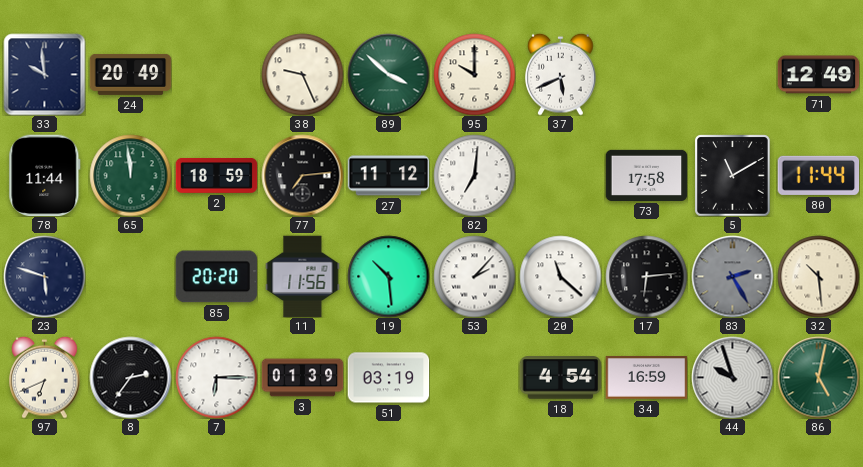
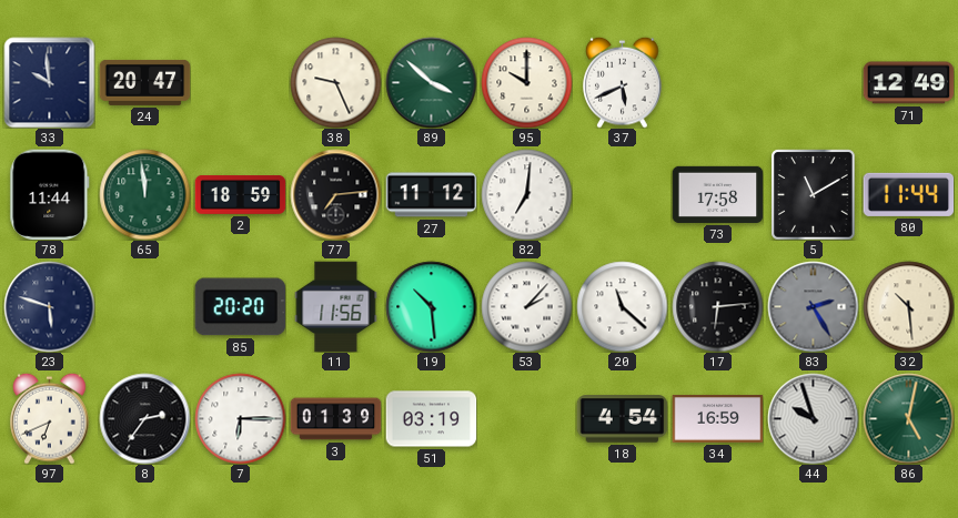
24: 20:49 -> 20:47
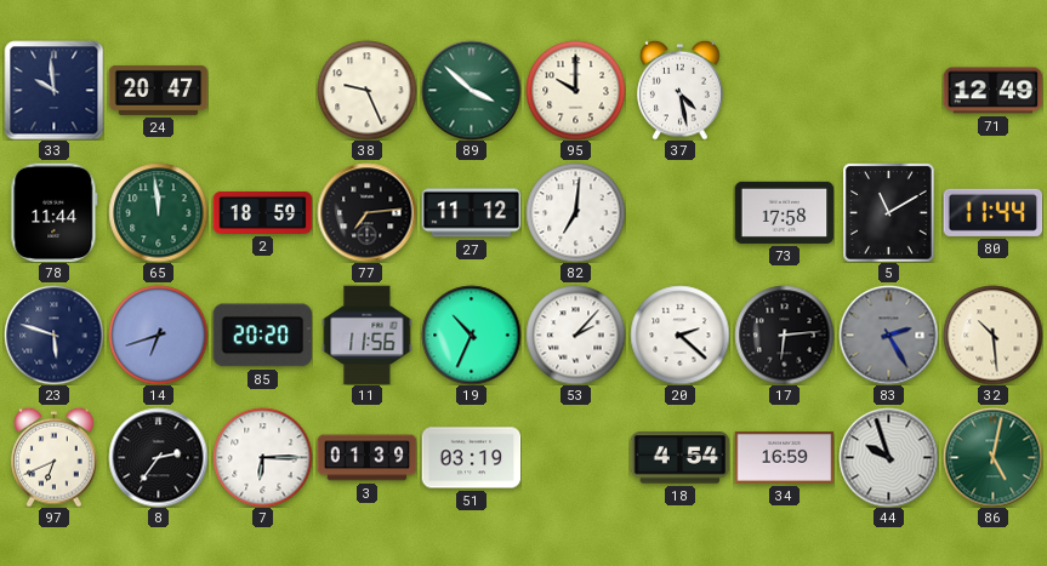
37: 5:41 -> 4:28
14: none -> 6:42
19: 10:29 -> 10:34
20: 11:22 -> 2:22
